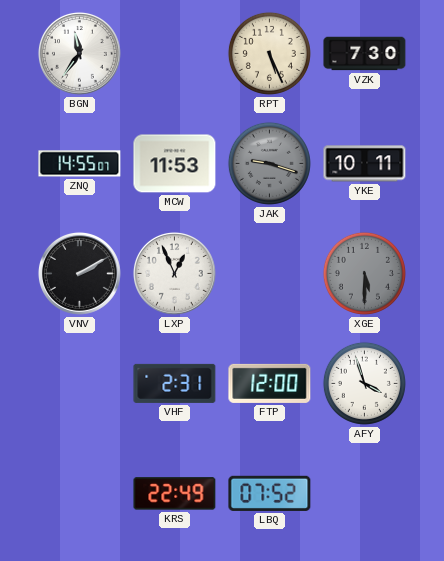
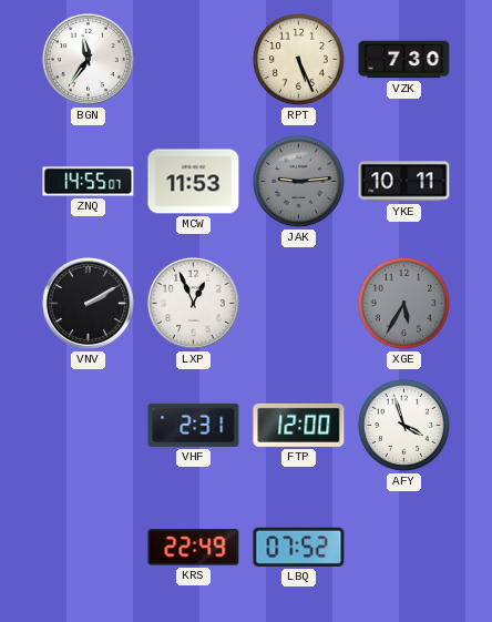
JAK: 9:18 -> 9:14
XGE: 5:30 -> 5:35
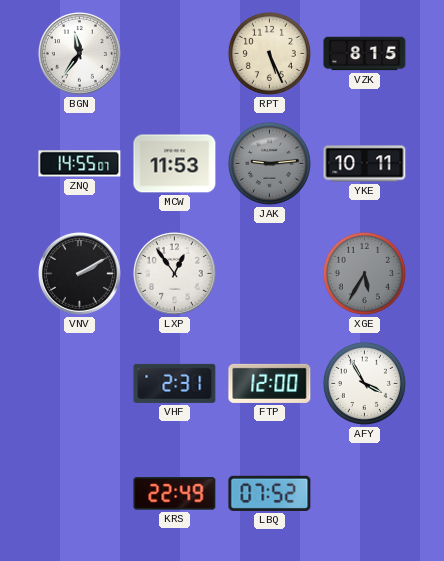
VZK: 7:30 -> 8:15
LXP: 12:56 -> 12:54
AFY: 3:57 -> 3:55
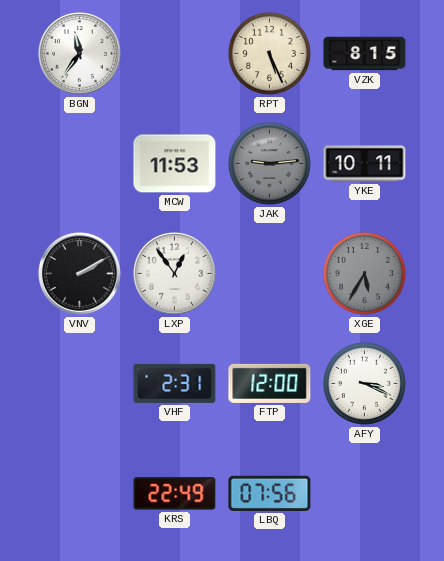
ZNQ: 14:55 -> none
AFY: 3:55 -> 3:19
LBQ: 07:52 -> 07:56
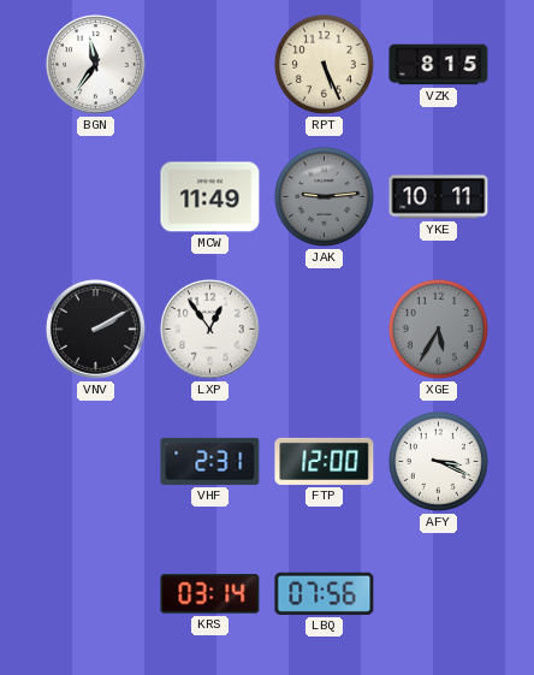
MCW: 11:53 -> 11:49
KRS: 22:49 -> 03:14
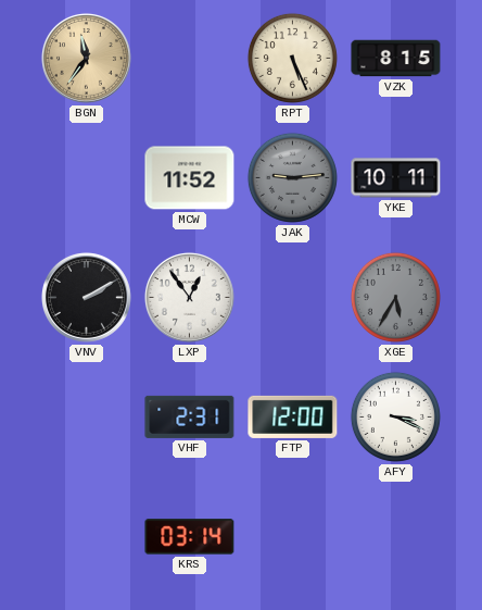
BGN dial: white -> champagne
MCW: 11:49 -> 11:52
LBQ: 07:56 -> none
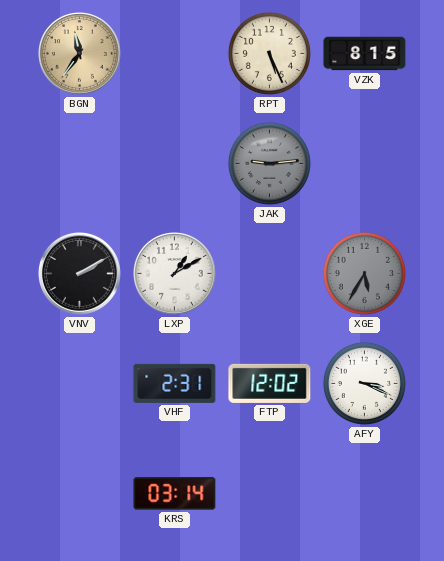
MCW: 11:52 -> none
YKE: 10:11 -> none
LXP: 12:54 -> 1:10
FTP: 12:00 -> 12:02
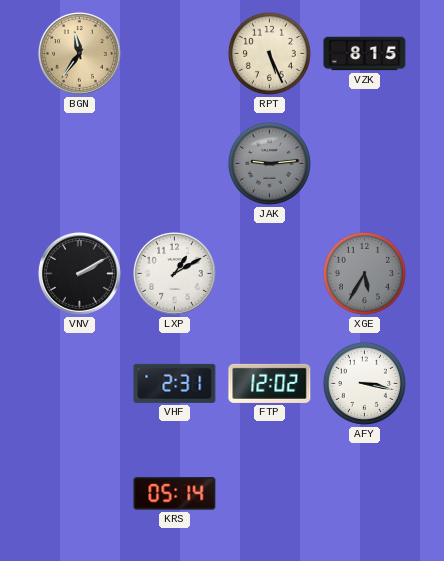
AFY: 3:19 -> 3:17
KRS: 03:14 -> 05:14
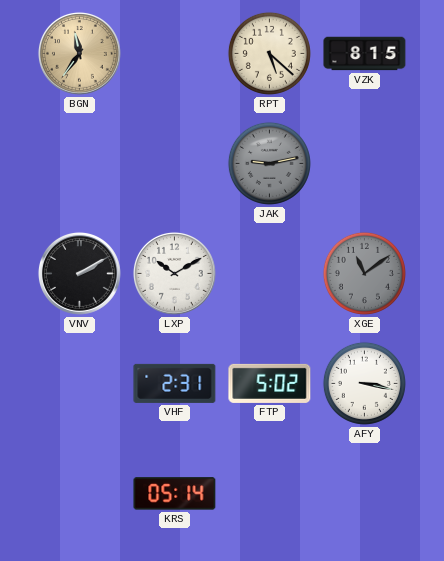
RPT: 5:26 -> 5:22
JAK: 9:14 -> 9:13
LXP: 1:10 -> 10:10
XGE: 5:35 -> 11:09
FTP: 12:02 -> 5:02
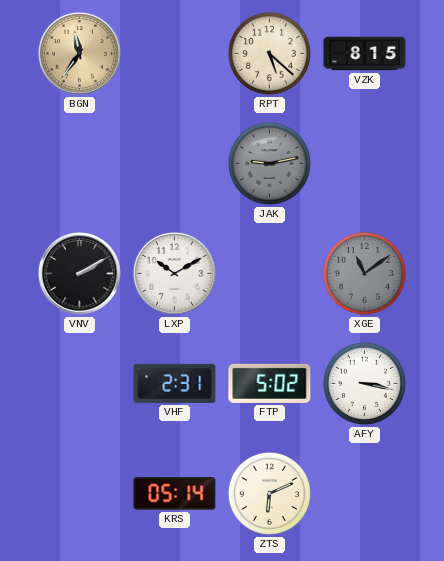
ZTS: none -> 6:11
